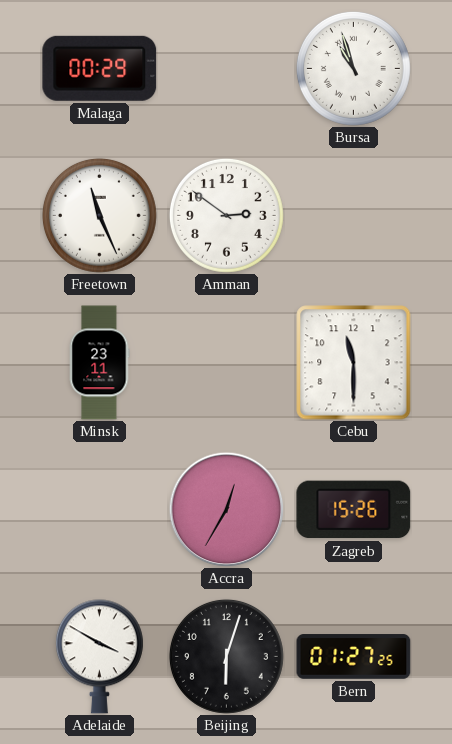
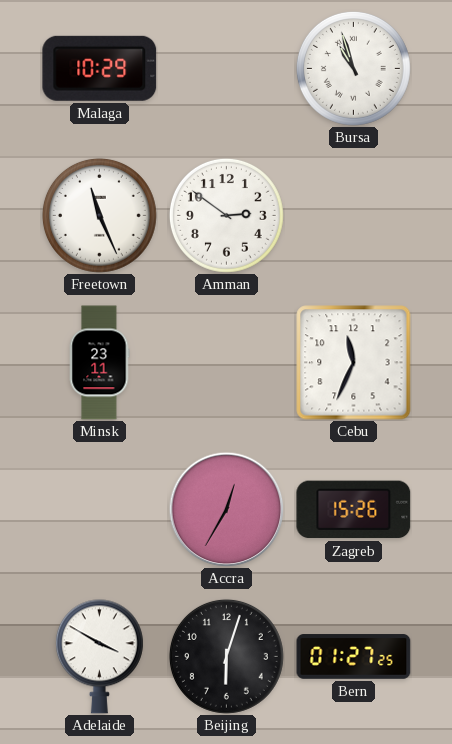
Malaga: 00:29 -> 10:29
Cebu: 11:30 -> 11:34
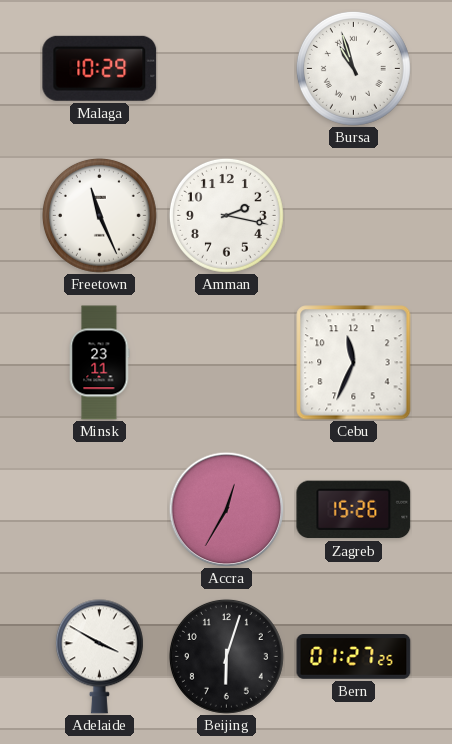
Amman: 2:51 -> 2:17
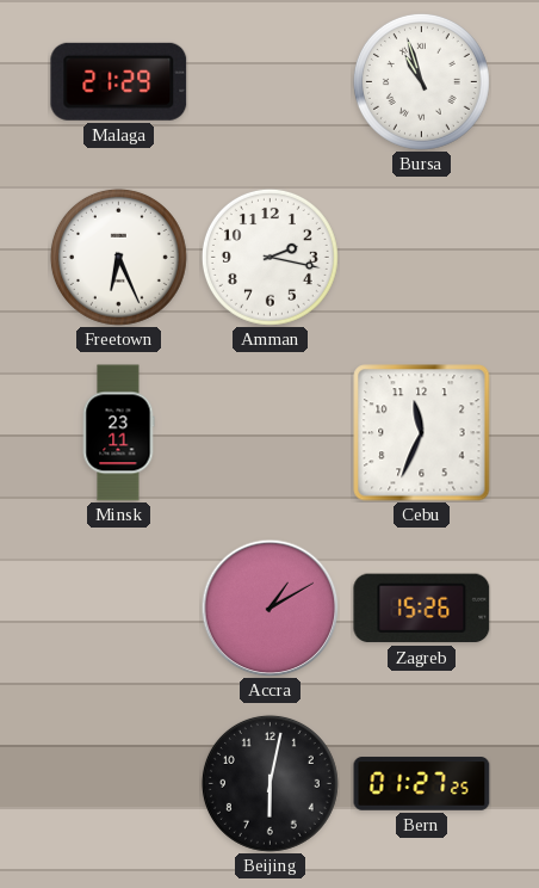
Malaga: 10:29 -> 21:29
Freetown: 11:26 -> 6:26
Accra: 12:35 -> 1:10
Adelaide: 3:50 -> none
Beijing: 6:03 -> 6:02
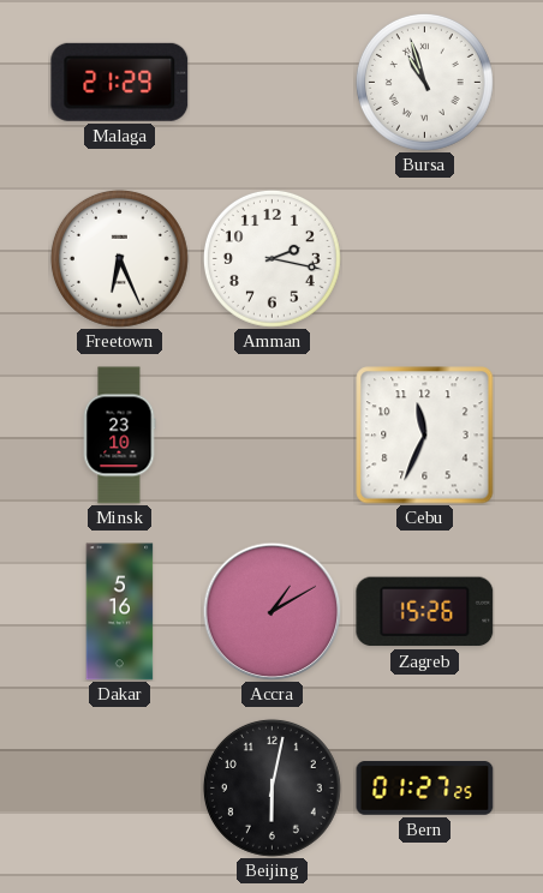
Minsk: 23:11 -> 23:10
Dakar: none -> 5:16
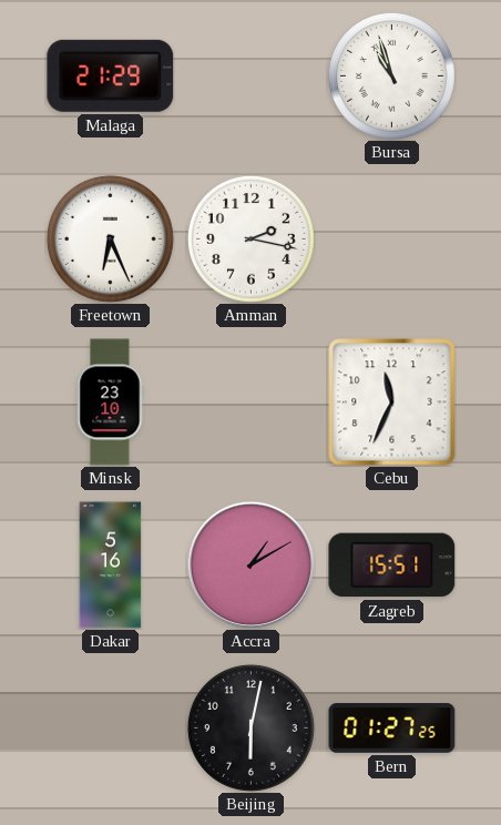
Zagreb: 15:26 -> 15:51
